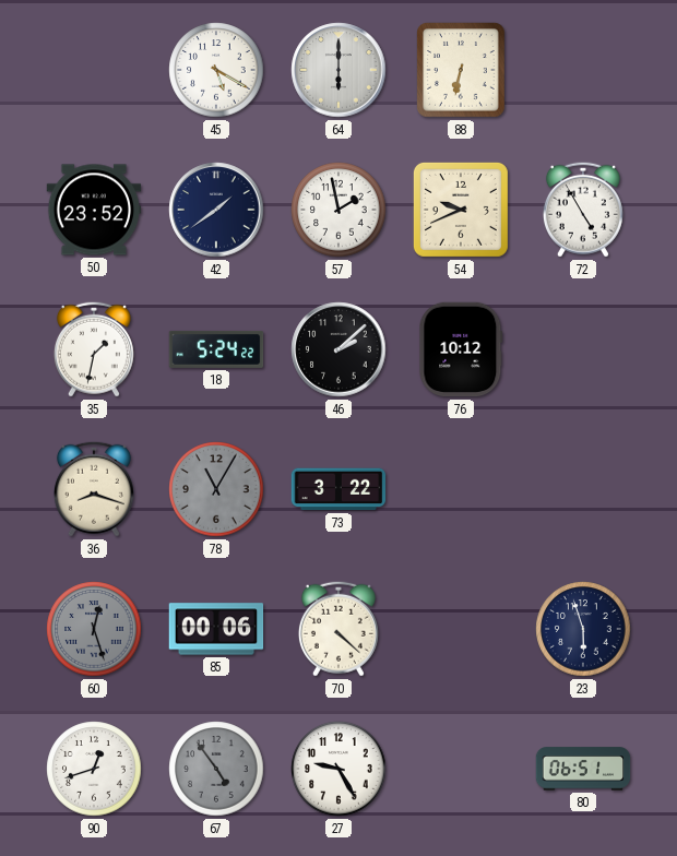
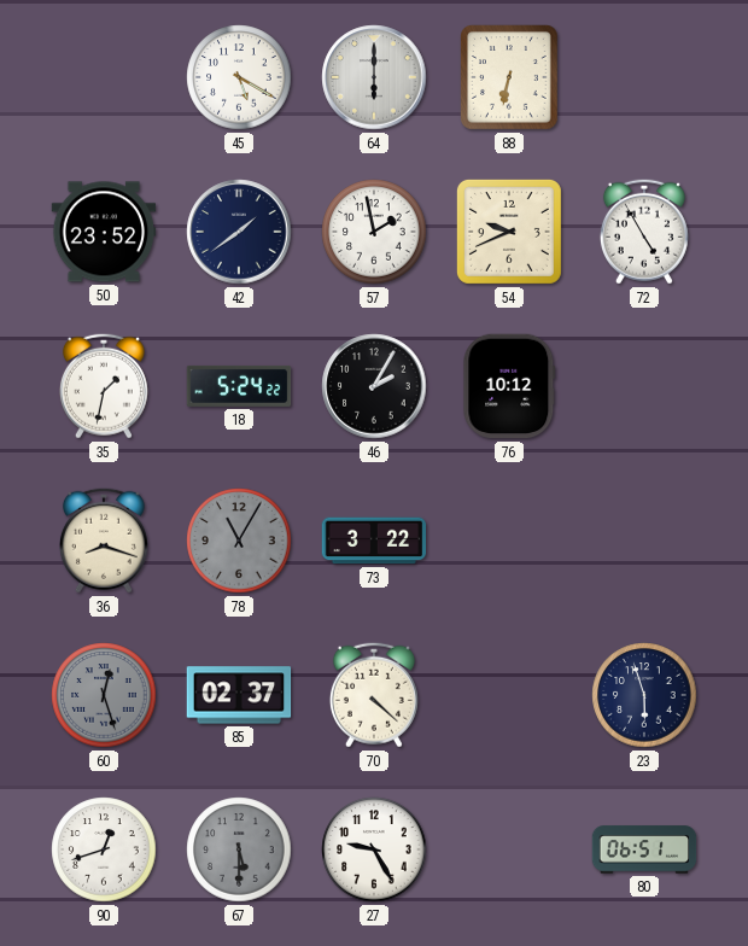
46: 2:08 -> 2:05
85: 00:06 -> 02:37
67: 4:54 -> 5:30
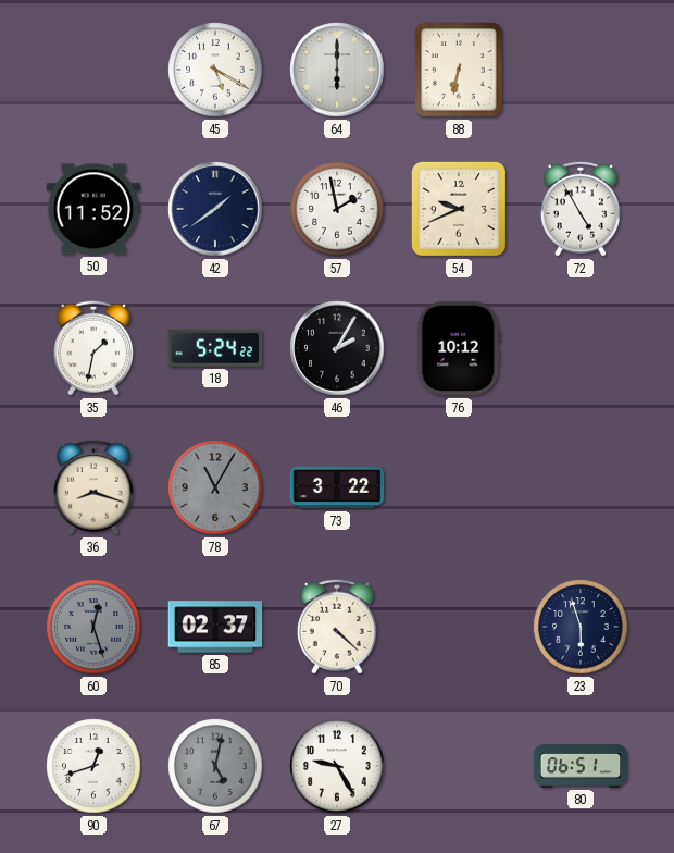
50: 23:52 -> 11:52
67: 5:30 -> 5:02
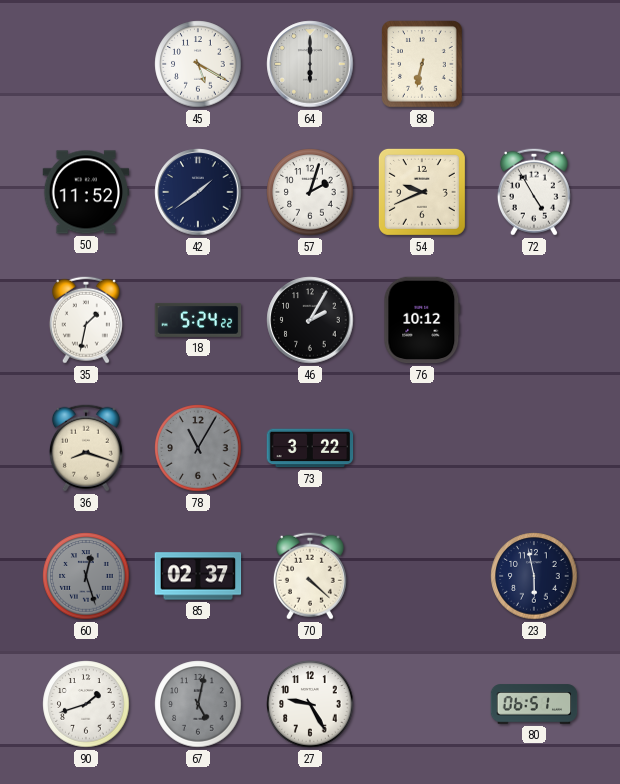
57: 1:58 -> 2:03
23: 5:57 -> 5:58
90: 12:42 -> 1:42
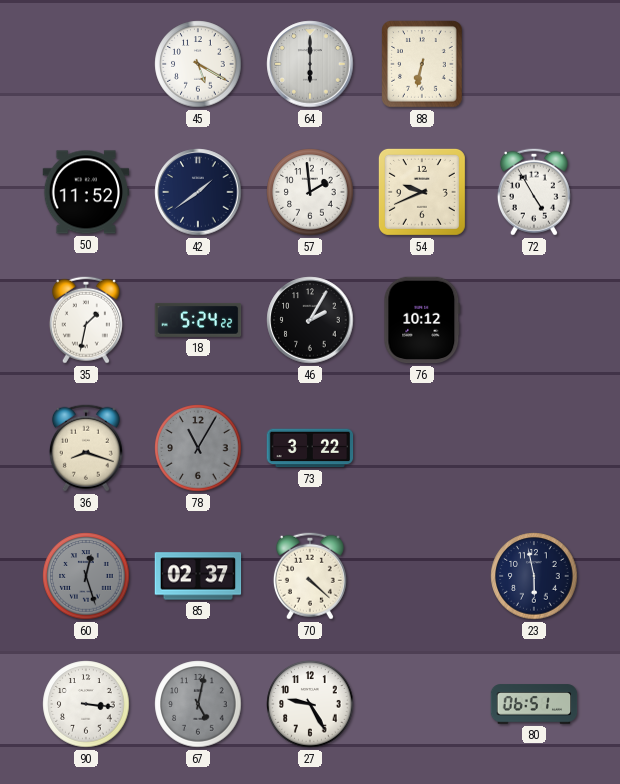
57: 2:03 -> 1:59
90: 1:42 -> 3:16
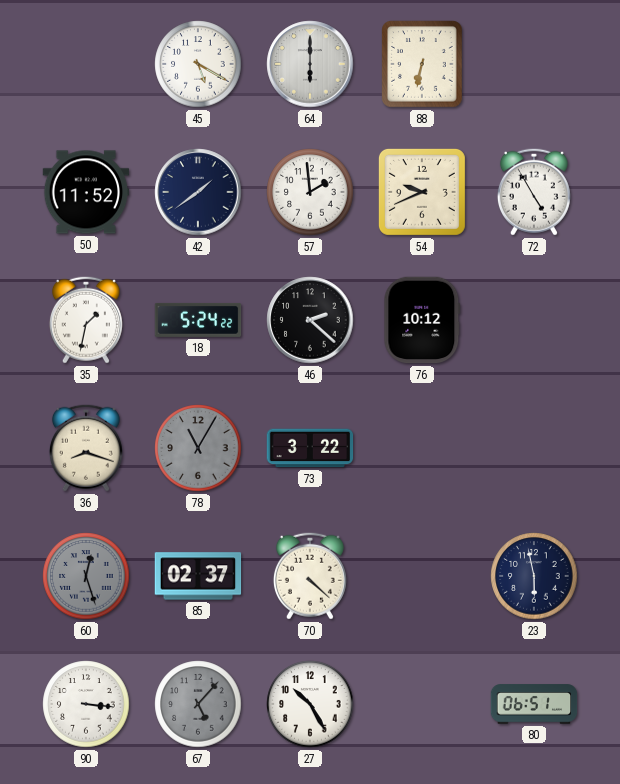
46: 2:05 -> 2:22
67: 5:02 -> 5:07
27: 9:25 -> 10:25
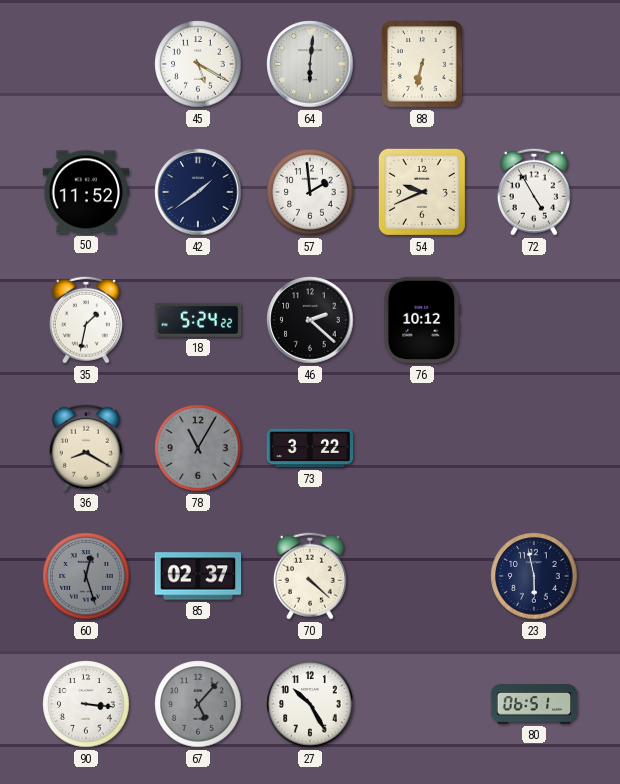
64: 6:00 -> 6:01
36: 8:18 -> 8:20
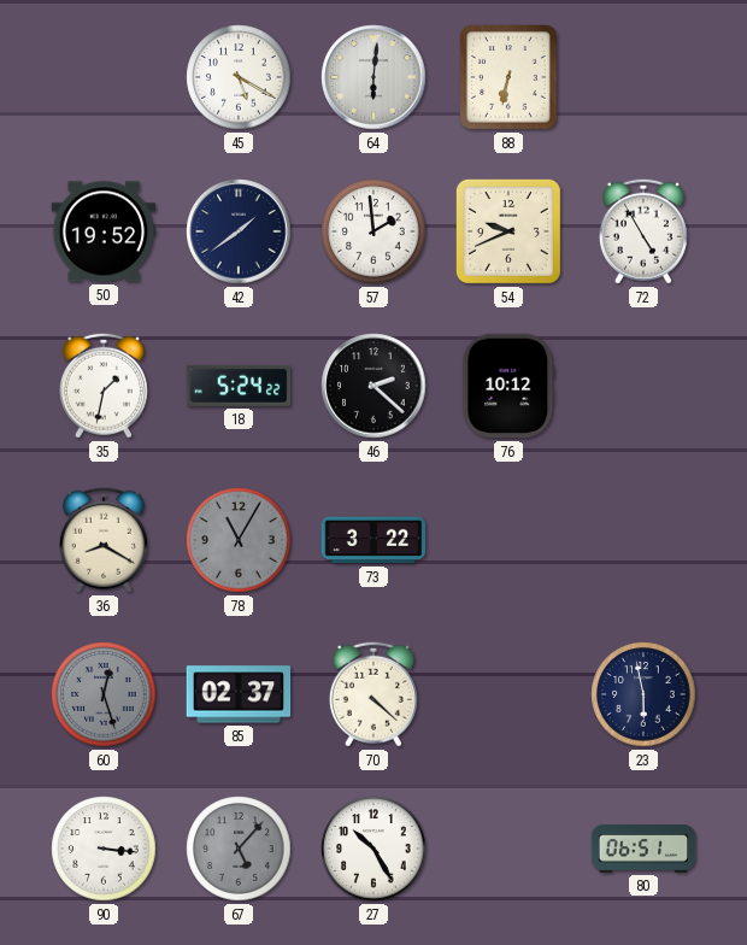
50: 11:52 -> 19:52
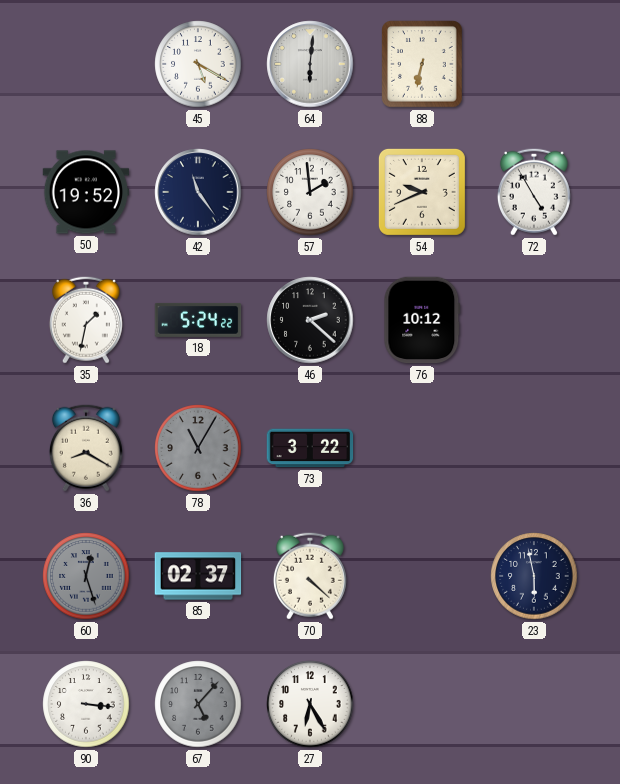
42: 1:39 -> 11:24
27: 10:25 -> 6:25
80: 06:51 -> none
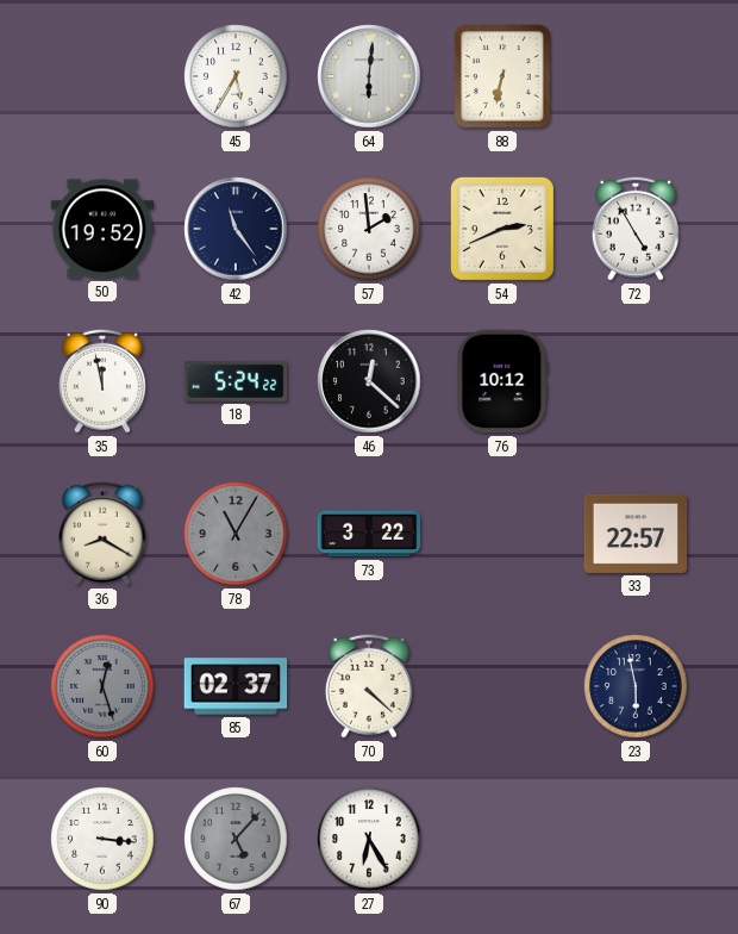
45: 5:20 -> 5:35
54: 9:41 -> 2:41
35: 1:32 -> 11:58
46: 2:22 -> 12:22
33: none -> 22:57
